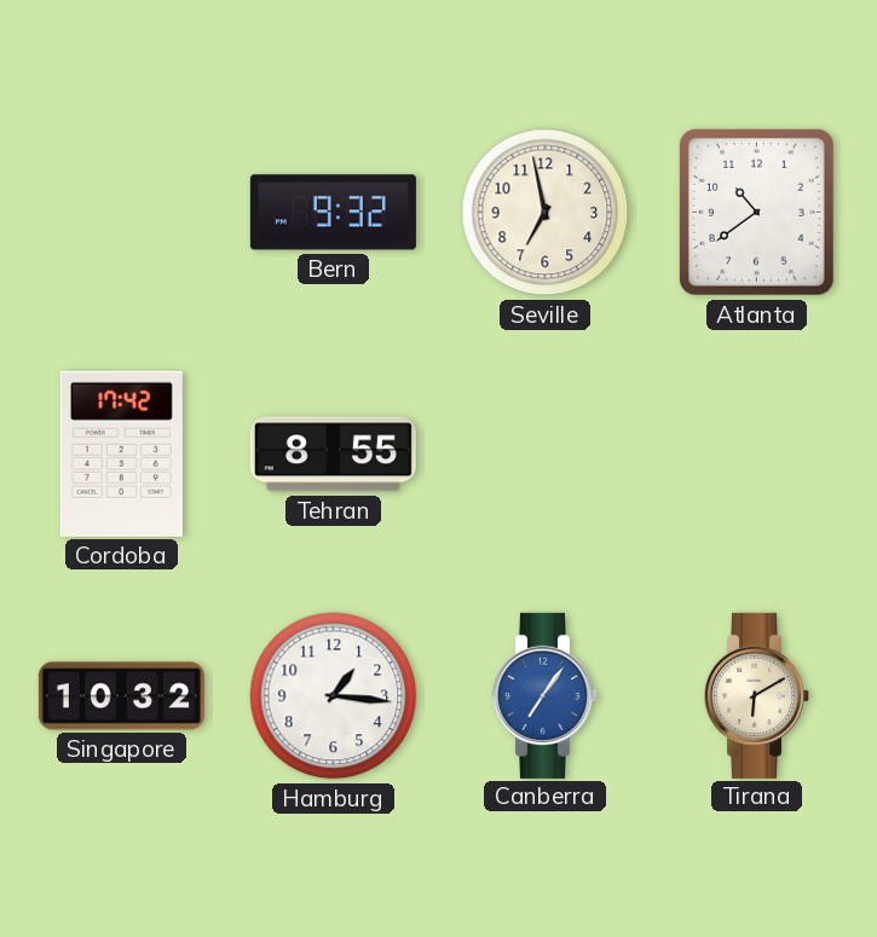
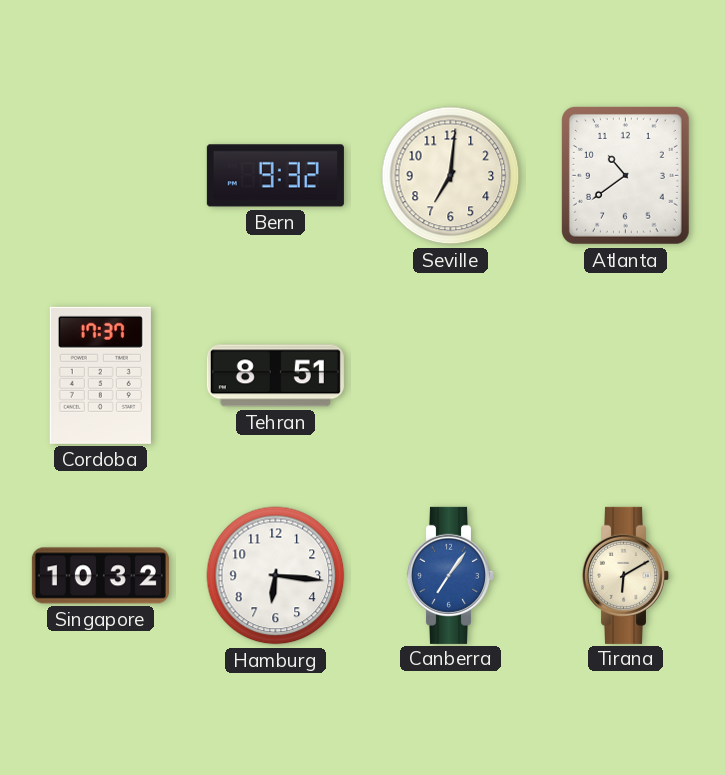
Seville: 6:58 -> 7:01
Cordoba: 17:42 -> 17:37
Tehran: 8:55 -> 8:51
Hamburg: 1:16 -> 6:16
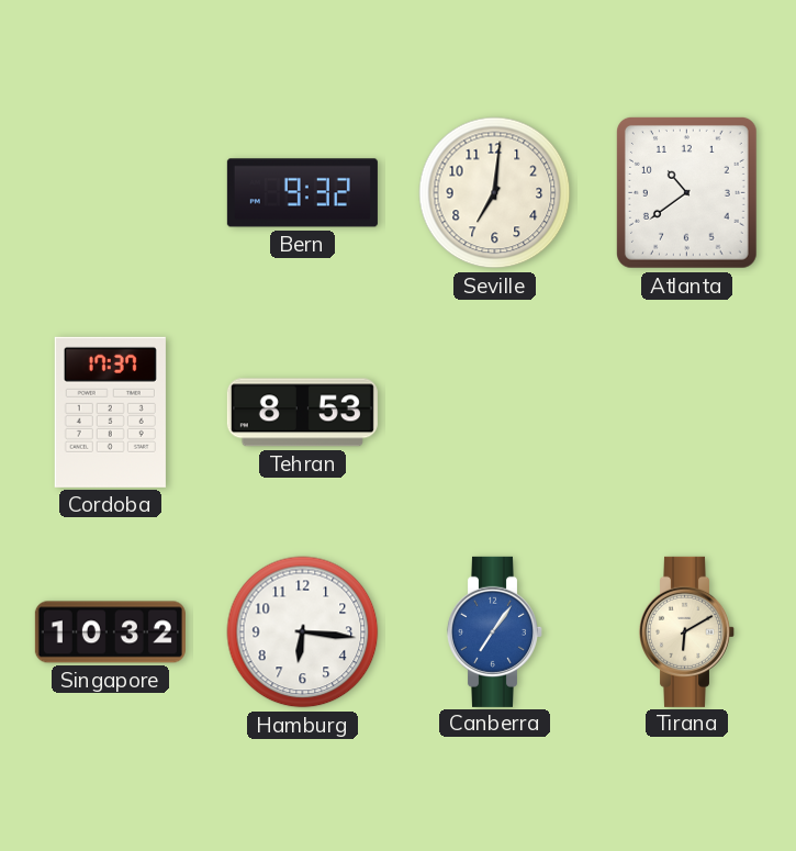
Tehran: 8:51 -> 8:53
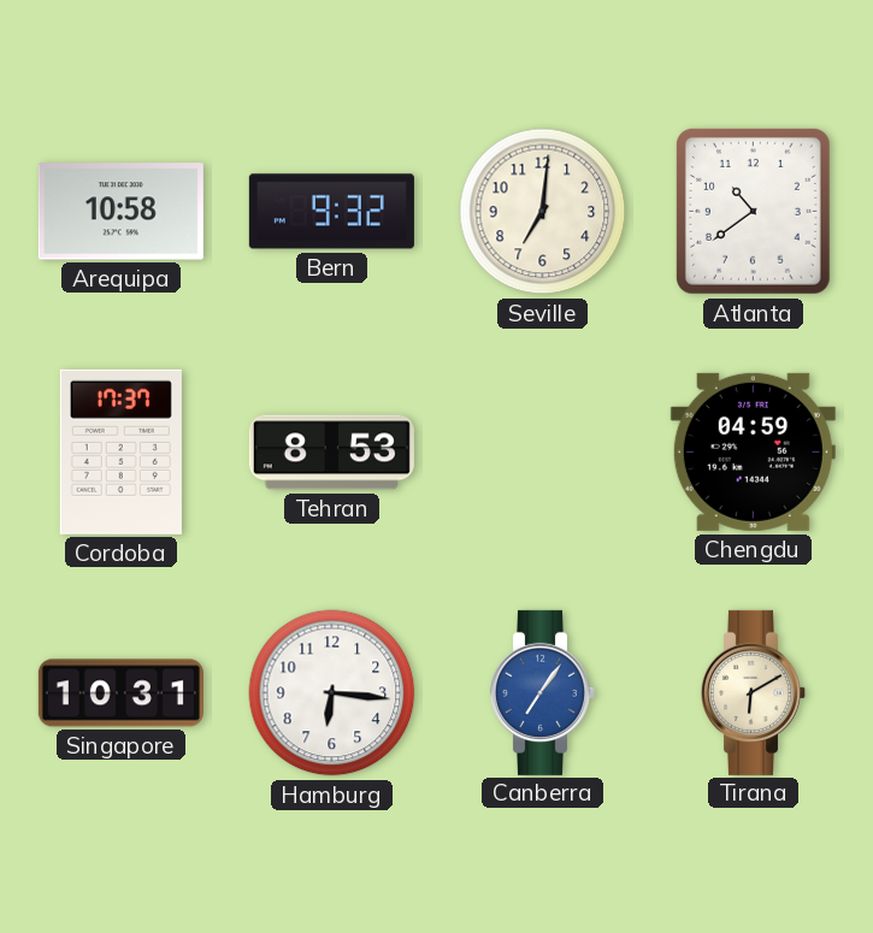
Arequipa: none -> 10:58
Chengdu: none -> 04:59
Singapore: 10:32 -> 10:31
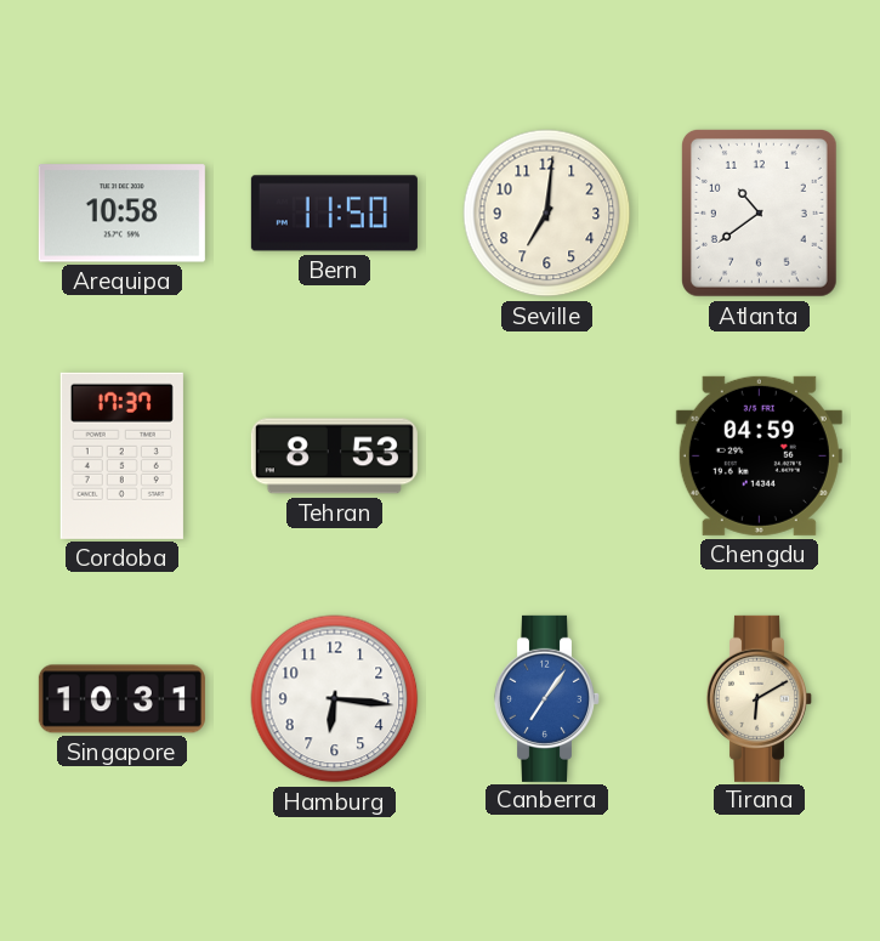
Bern: 9:32 -> 11:50
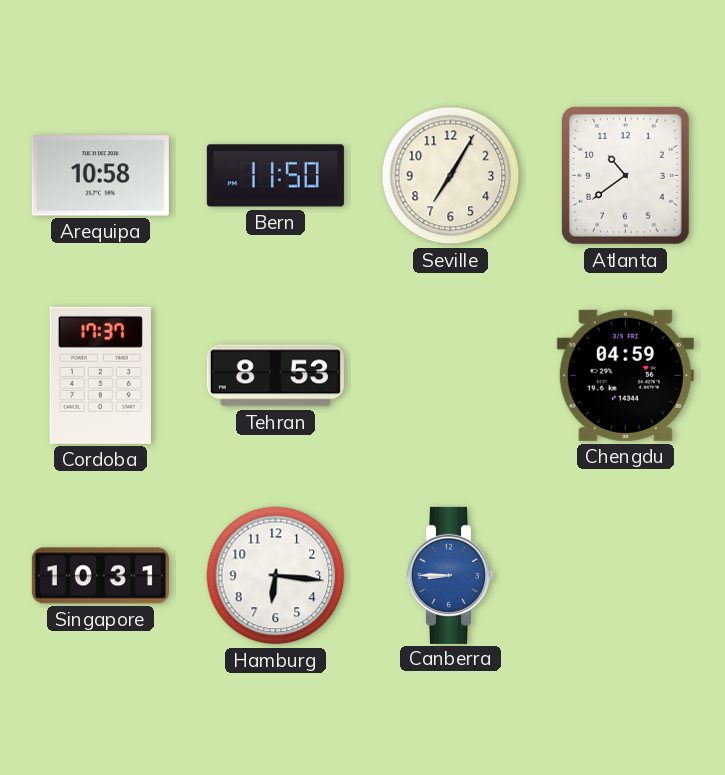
Seville: 7:01 -> 7:05
Canberra: 7:06 -> 8:45
Tirana: 6:10 -> none
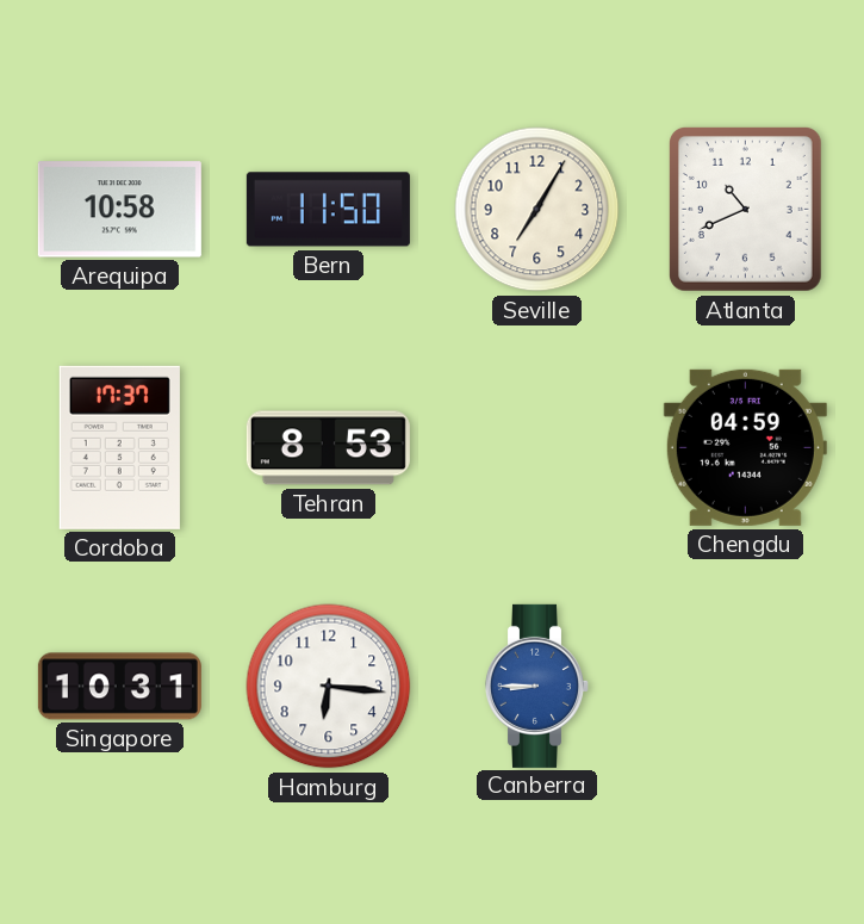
Atlanta: 10:39 -> 10:41
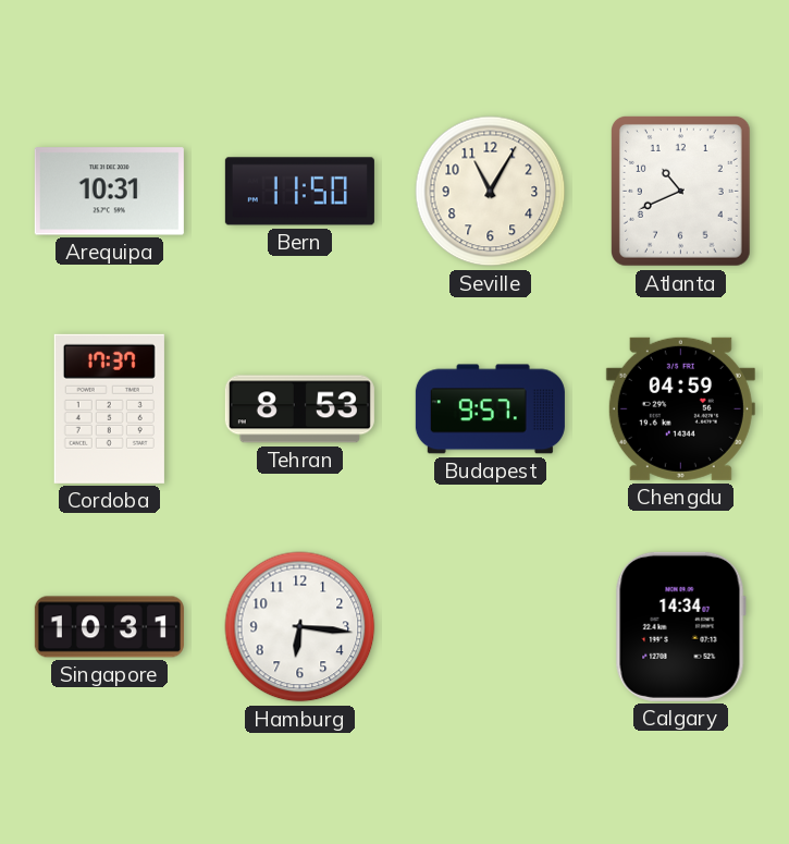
Arequipa: 10:58 -> 10:31
Seville: 7:05 -> 11:05
Budapest: none -> 9:57
Canberra: 8:45 -> none
Calgary: none -> 14:34
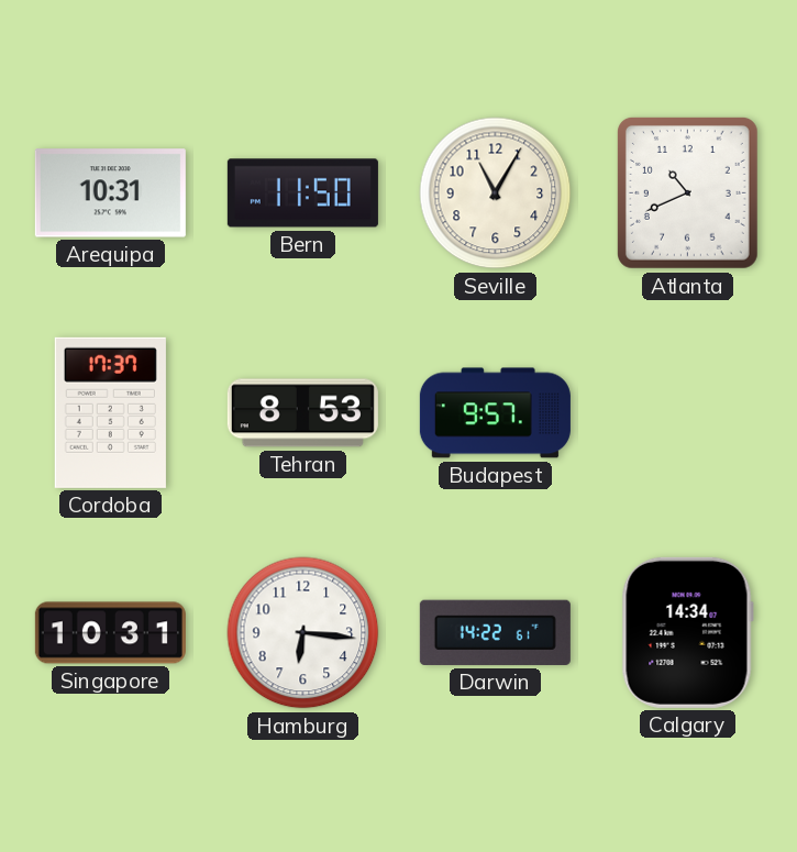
Chengdu: 04:59 -> none
Darwin: none -> 14:22
